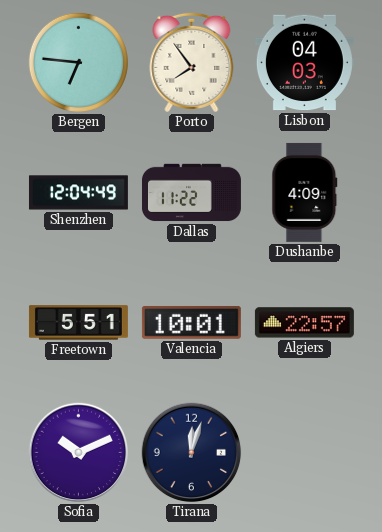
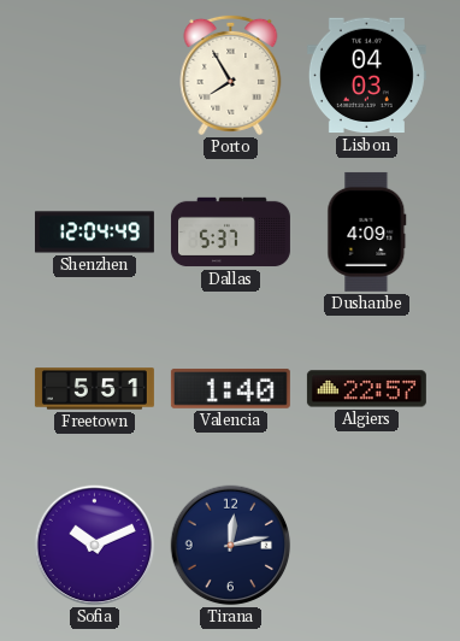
Bergen: 6:46 -> none
Porto: 7:54 -> 7:55
Dallas: 11:22 -> 5:37
Valencia: 10:01 -> 1:40
Tirana: 12:03 -> 12:13
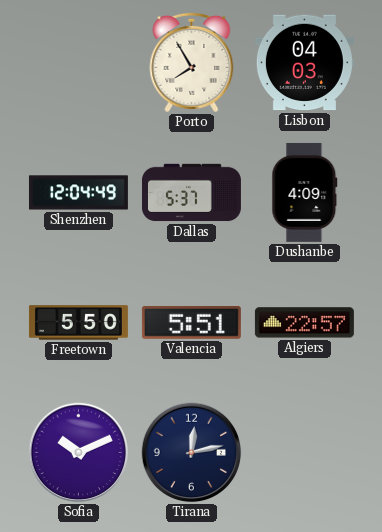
Freetown: 5:51 -> 5:50
Valencia: 1:40 -> 5:51
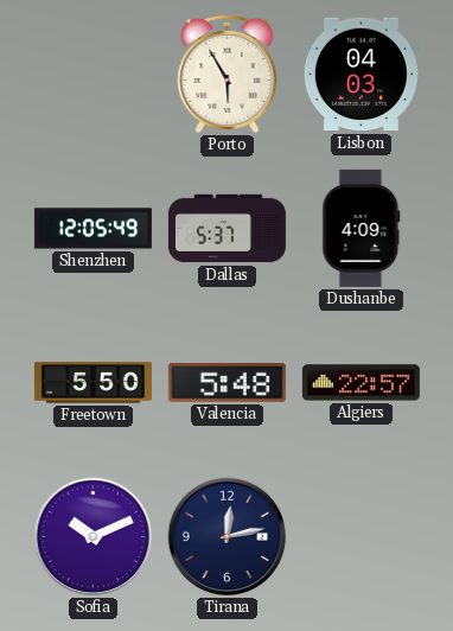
Porto: 7:55 -> 5:55
Shenzhen: 12:04 -> 12:05
Valencia: 5:51 -> 5:48
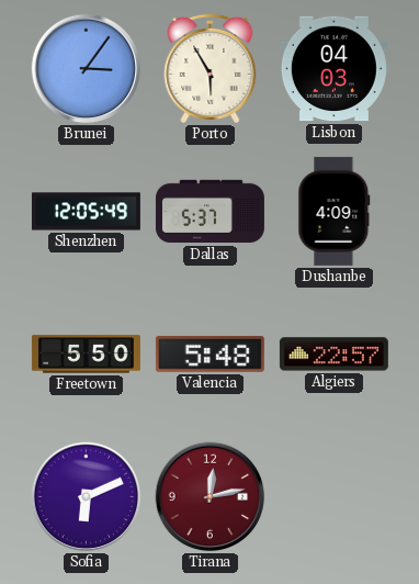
Brunei: none -> 3:06
Sofia: 10:11 -> 6:11
Tirana dial: navy -> burgundy
